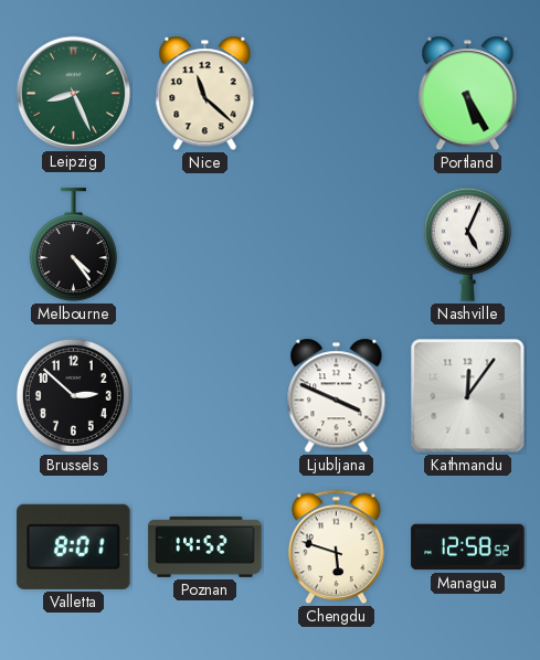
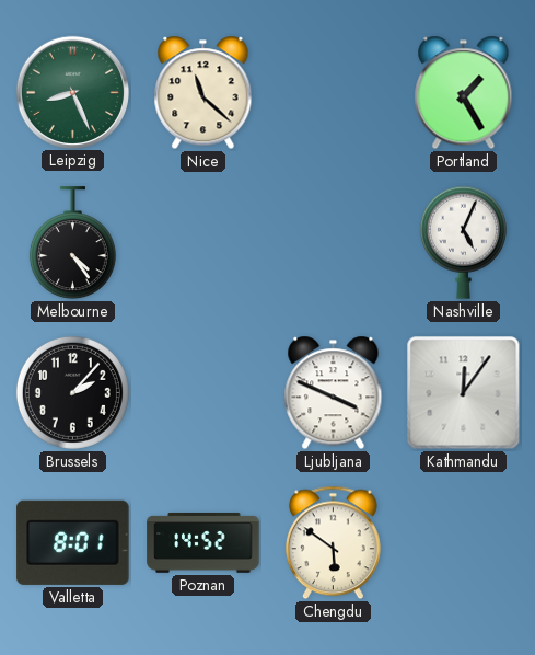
Portland: 5:25 -> 1:25
Brussels: 2:52 -> 2:07
Chengdu: 5:48 -> 5:51
Managua: 12:58 -> none
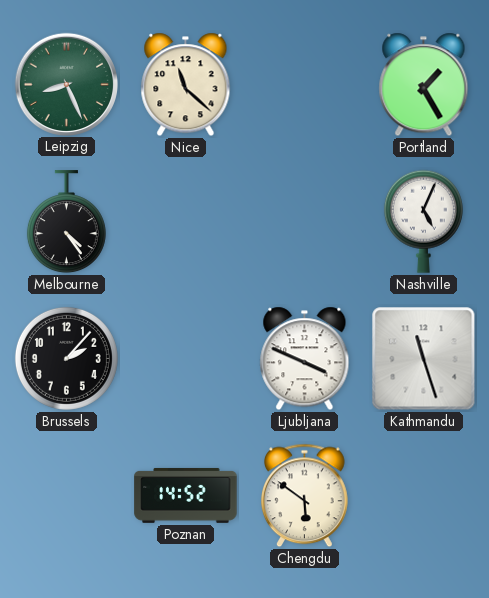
Kathmandu: 12:06 -> 11:27
Valletta: 8:01 -> none
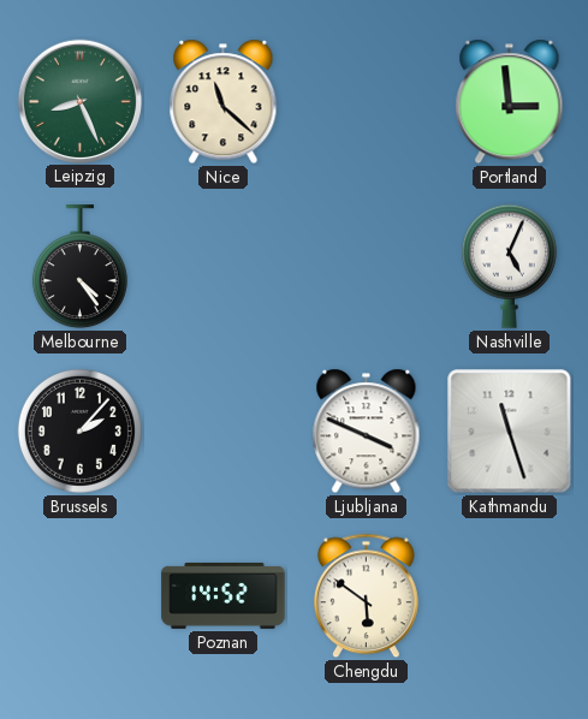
Portland: 1:25 -> 2:59
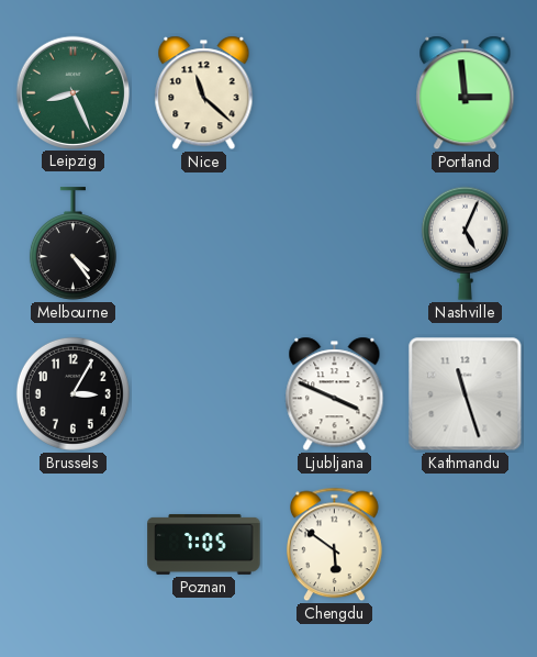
Brussels: 2:07 -> 3:05
Poznan: 14:52 -> 7:05
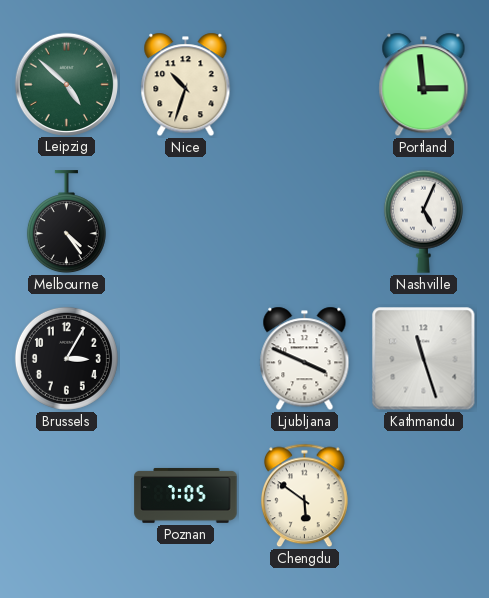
Leipzig: 8:26 -> 4:52
Nice: 11:22 -> 10:33
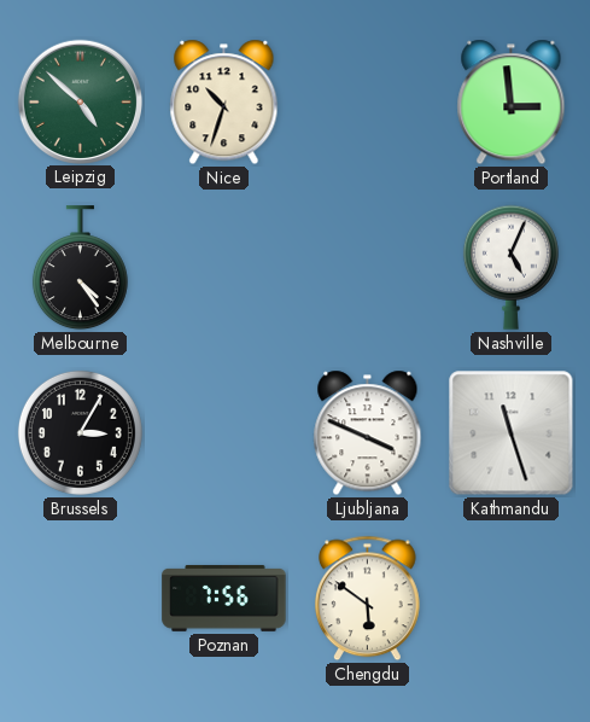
Poznan: 7:05 -> 7:56
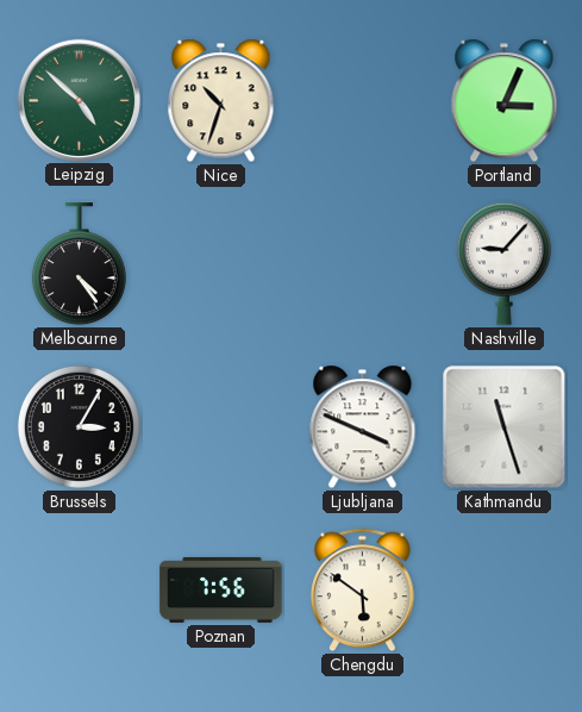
Portland: 2:59 -> 3:04
Nashville: 5:04 -> 9:07
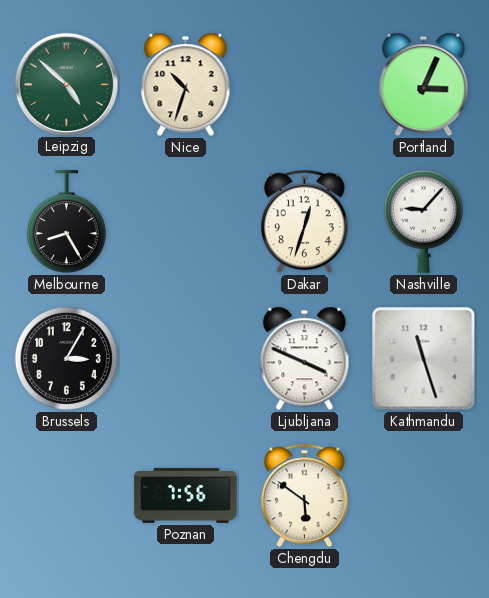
Melbourne: 4:24 -> 8:25
Dakar: none -> 12:33
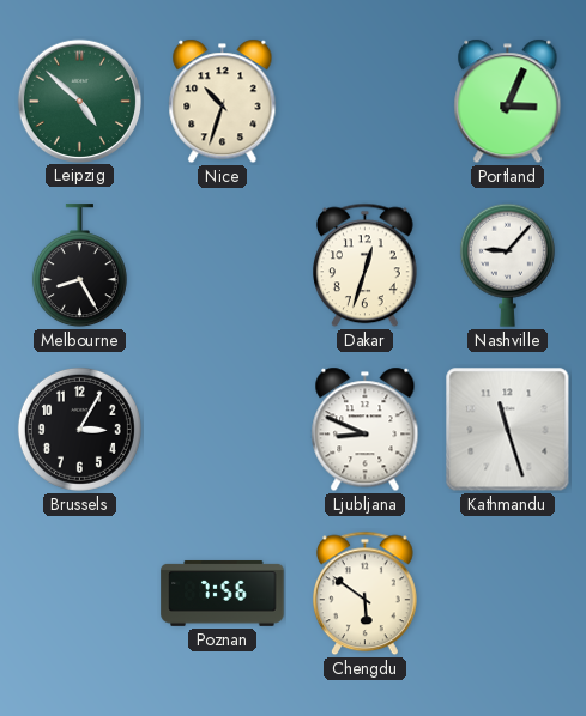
Ljubljana: 3:49 -> 8:49
